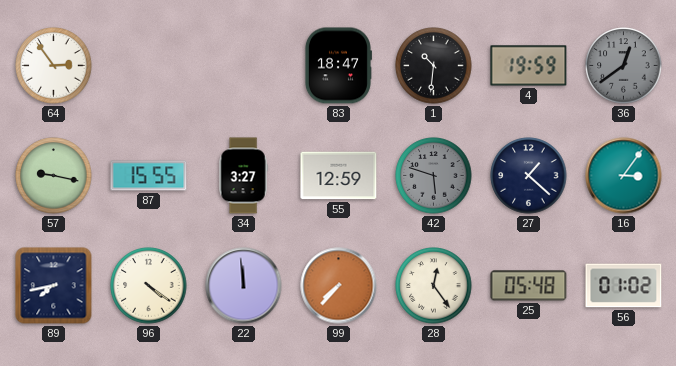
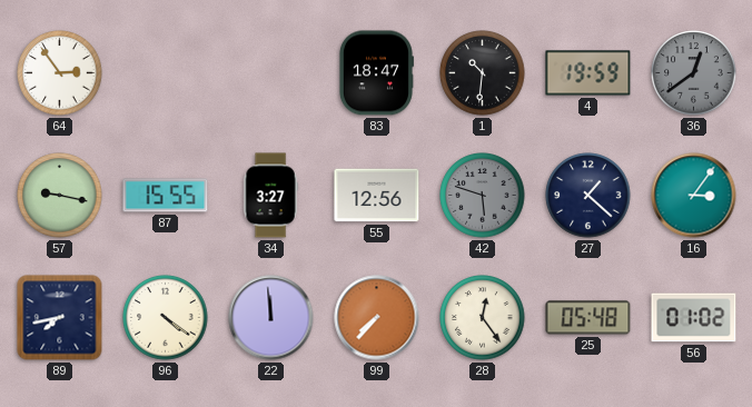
55: 12:59 -> 12:56
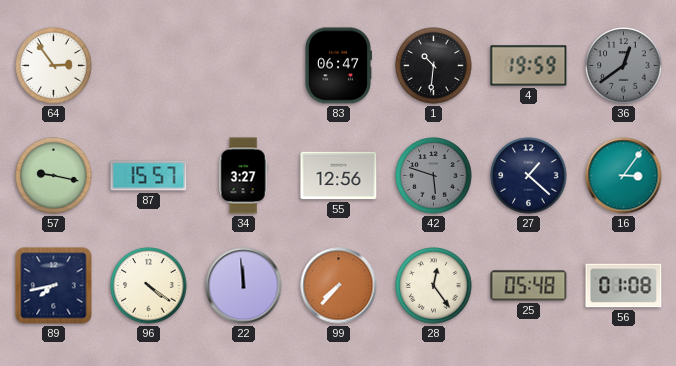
83: 18:47 -> 06:47
87: 15:55 -> 15:57
56: 01:02 -> 01:08
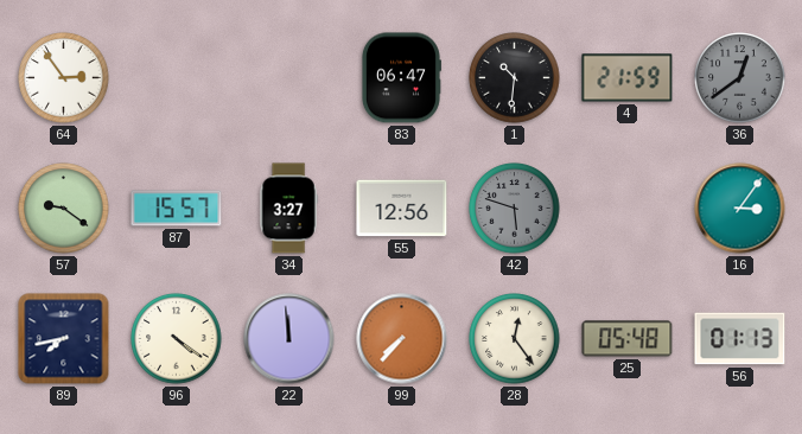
4: 19:59 -> 21:59
57: 9:17 -> 9:21
27: 1:22 -> none
56: 01:08 -> 01:13
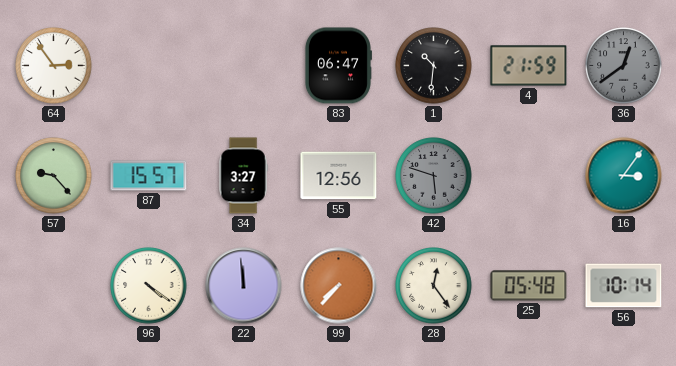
57: 9:21 -> 9:23
89: 7:43 -> none
56: 01:13 -> 10:14
